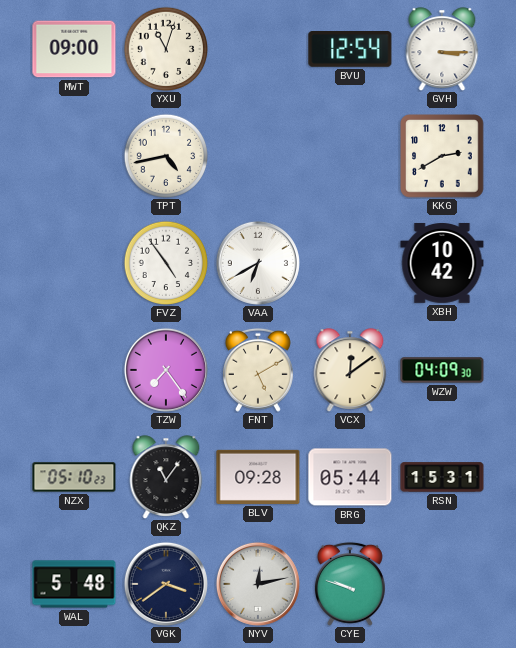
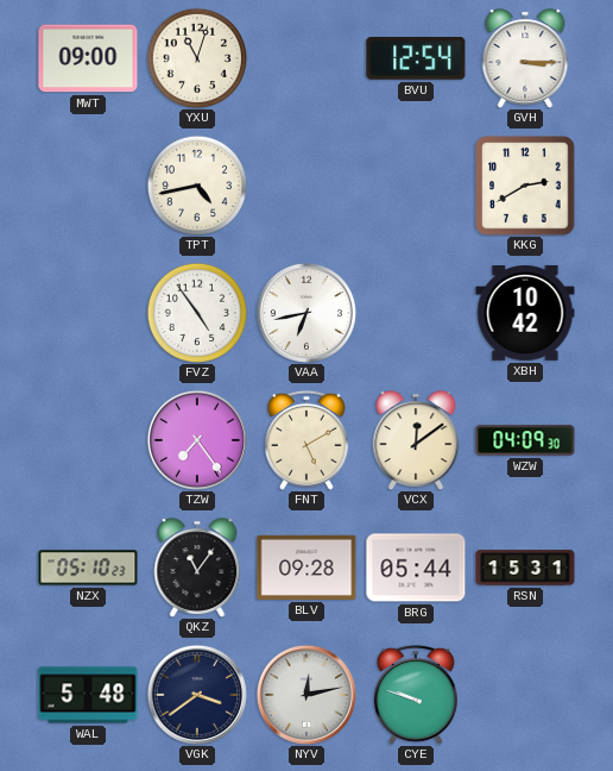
VAA: 6:40 -> 6:43
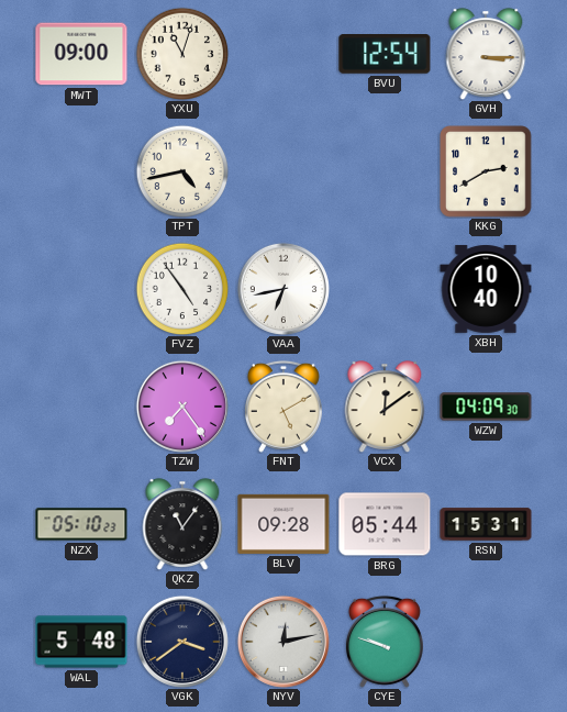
XBH: 10:42 -> 10:40
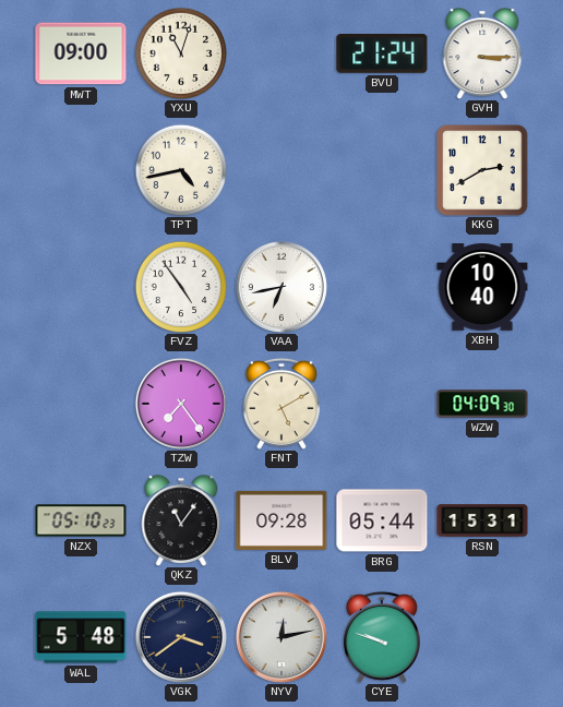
BVU: 12:54 -> 21:24
VCX: 12:09 -> none
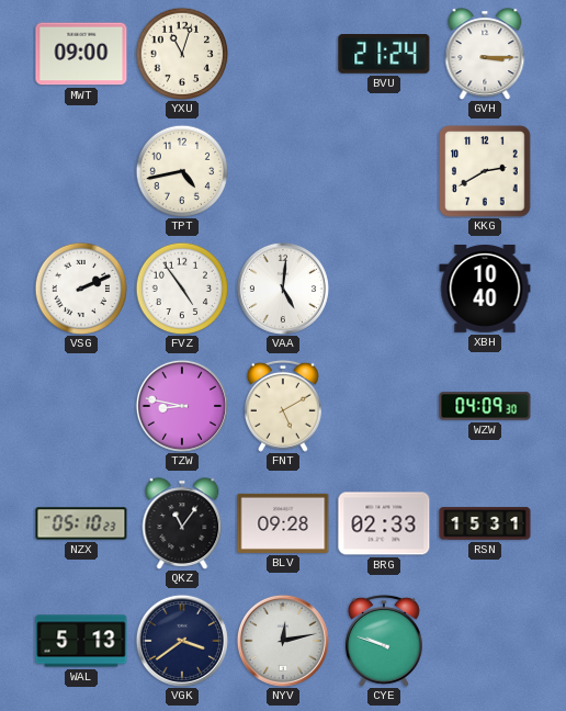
VSG: none -> 2:11
VAA: 6:43 -> 5:01
TZW: 7:24 -> 8:47
BRG: 05:44 -> 02:33
WAL: 5:48 -> 5:13
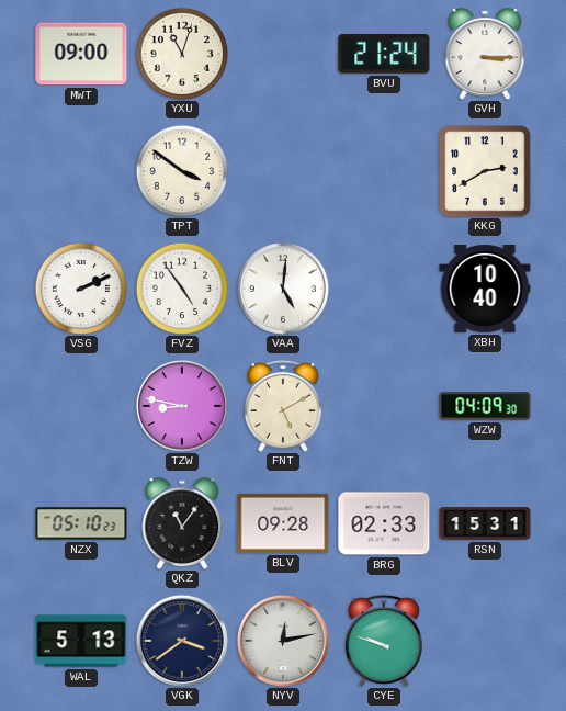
TPT: 4:43 -> 3:51
